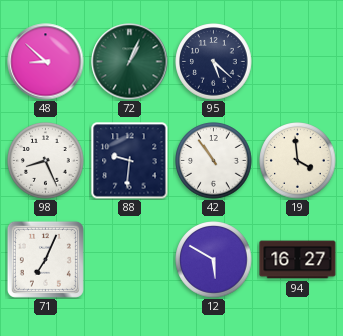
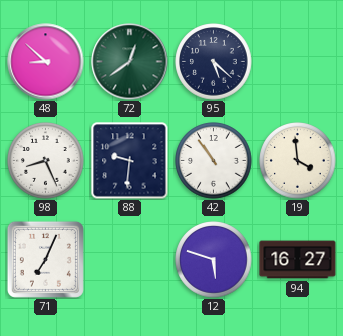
72: 1:04 -> 12:39
12: 5:50 -> 5:48
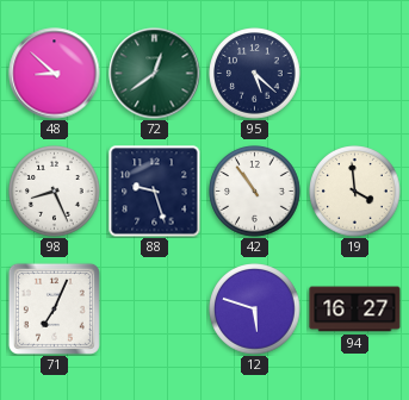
88: 9:31 -> 9:27
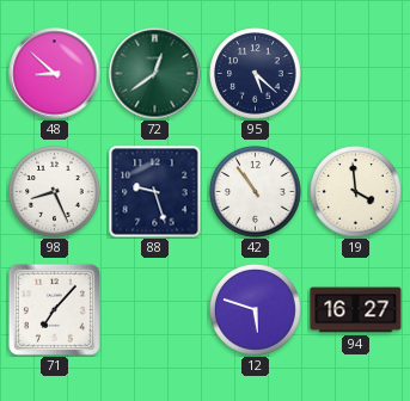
71: 7:04 -> 7:07
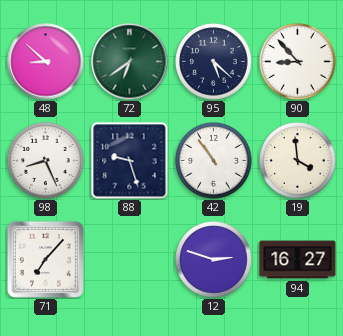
72: 12:39 -> 6:39
90: none -> 8:53
12: 5:48 -> 2:48
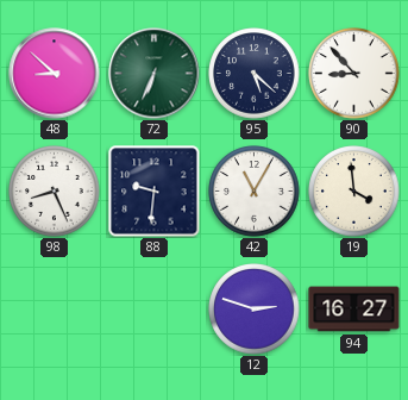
72: 6:39 -> 6:34
88: 9:27 -> 9:31
42: 10:54 -> 11:05
71: 7:07 -> none
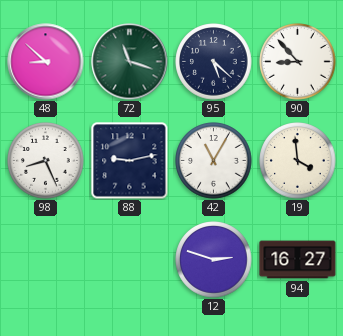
72: 6:34 -> 11:18
88: 9:31 -> 9:13
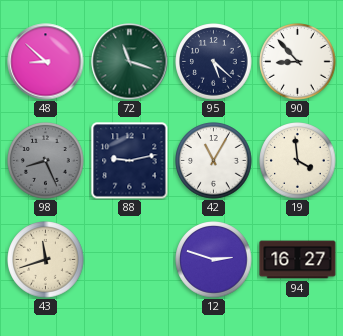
98 dial: white -> grey
43: none -> 11:42
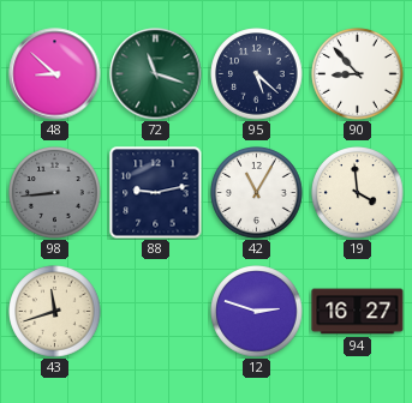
98: 8:26 -> 8:44
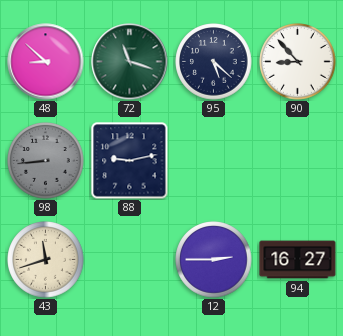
42: 11:05 -> none
19: 3:59 -> none
12: 2:48 -> 2:45
